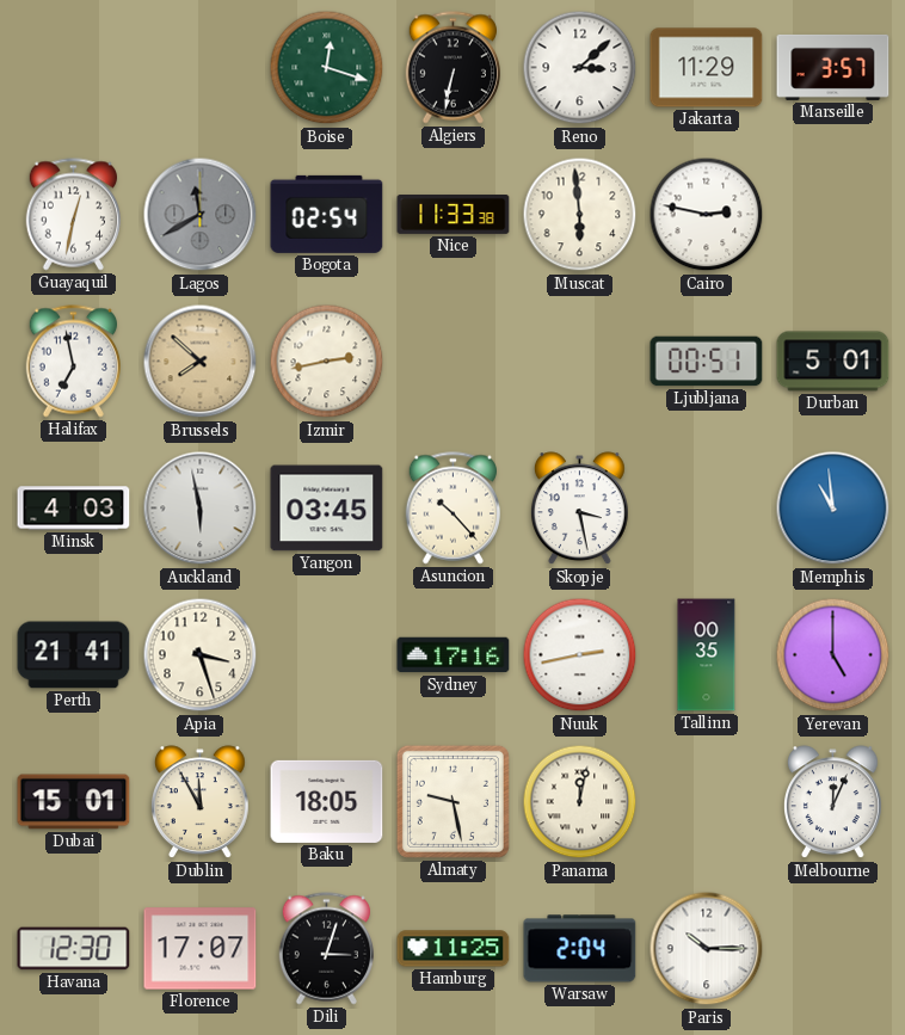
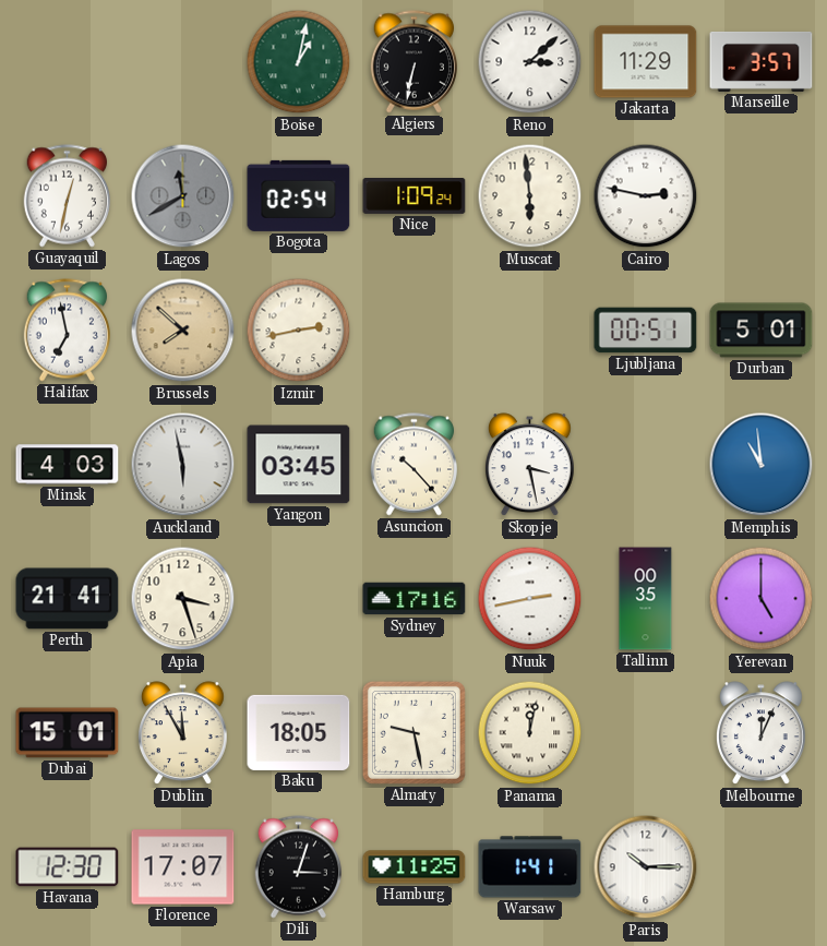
Boise: 12:18 -> 1:02
Nice: 11:33 -> 1:09
Warsaw: 2:04 -> 1:41
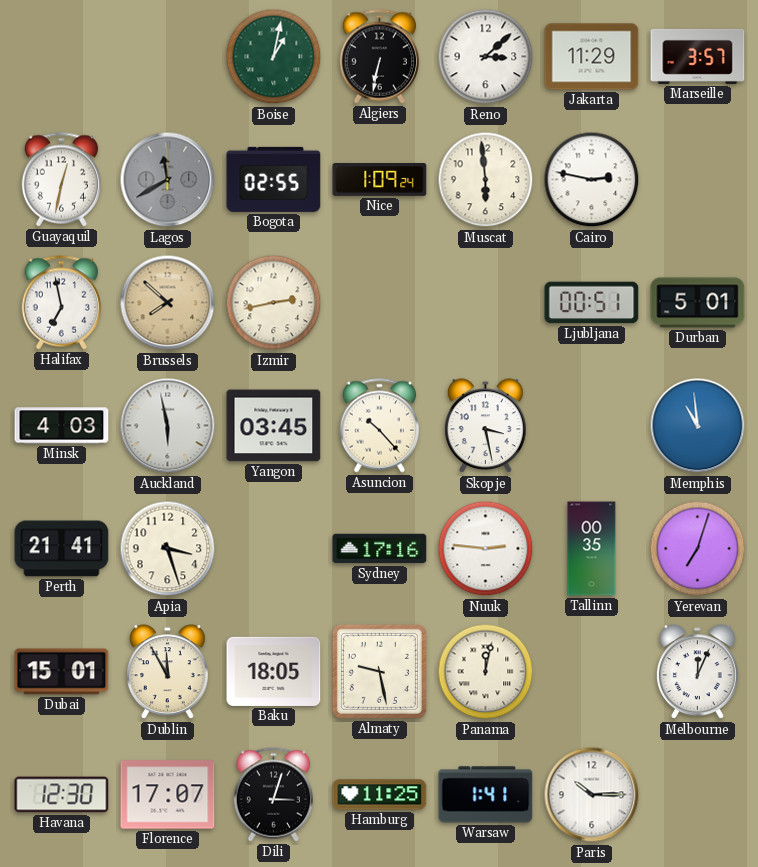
Bogota: 02:54 -> 02:55
Nuuk: 2:43 -> 2:46
Yerevan: 5:00 -> 7:03
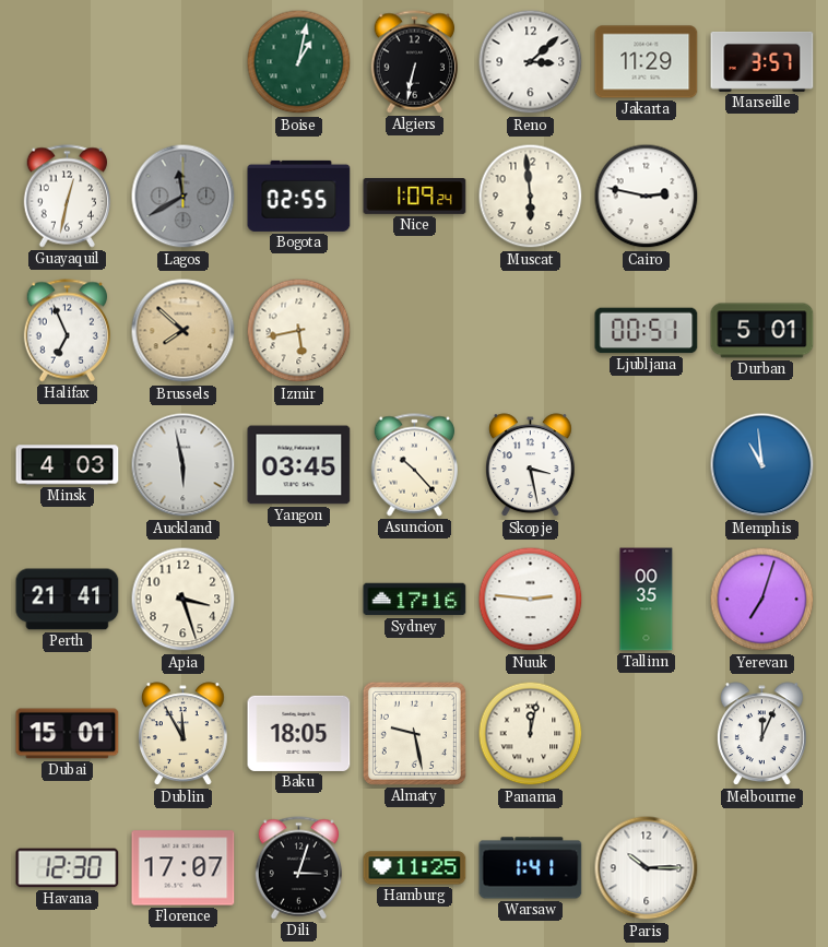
Halifax: 6:58 -> 6:56
Izmir: 2:43 -> 5:43
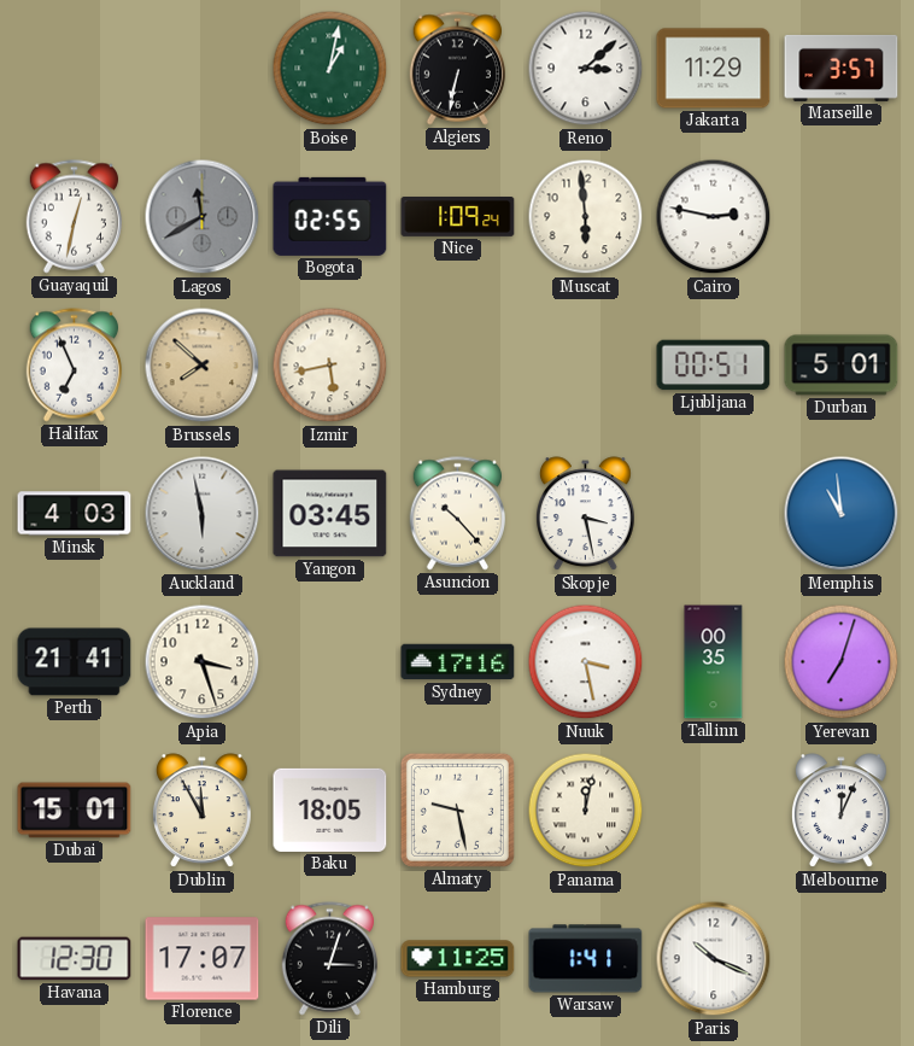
Nuuk: 2:46 -> 3:28
Paris: 10:15 -> 10:19
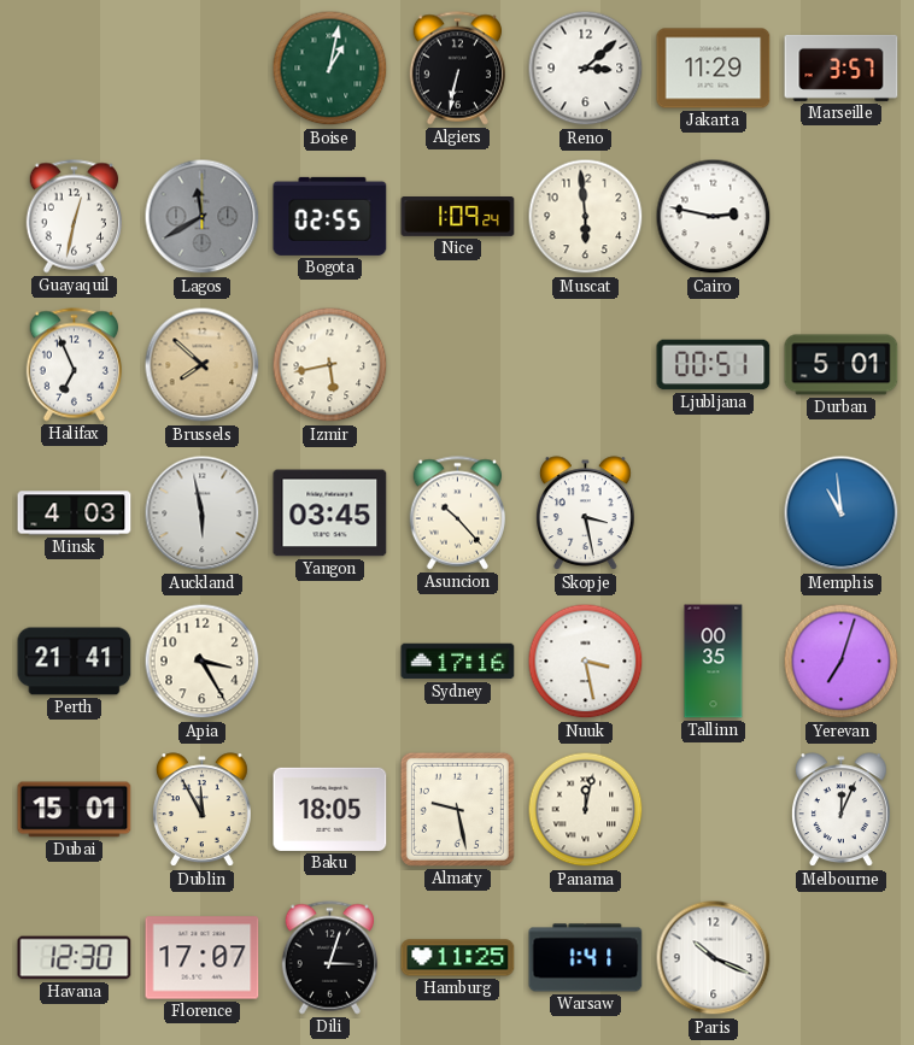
Apia: 3:27 -> 3:25
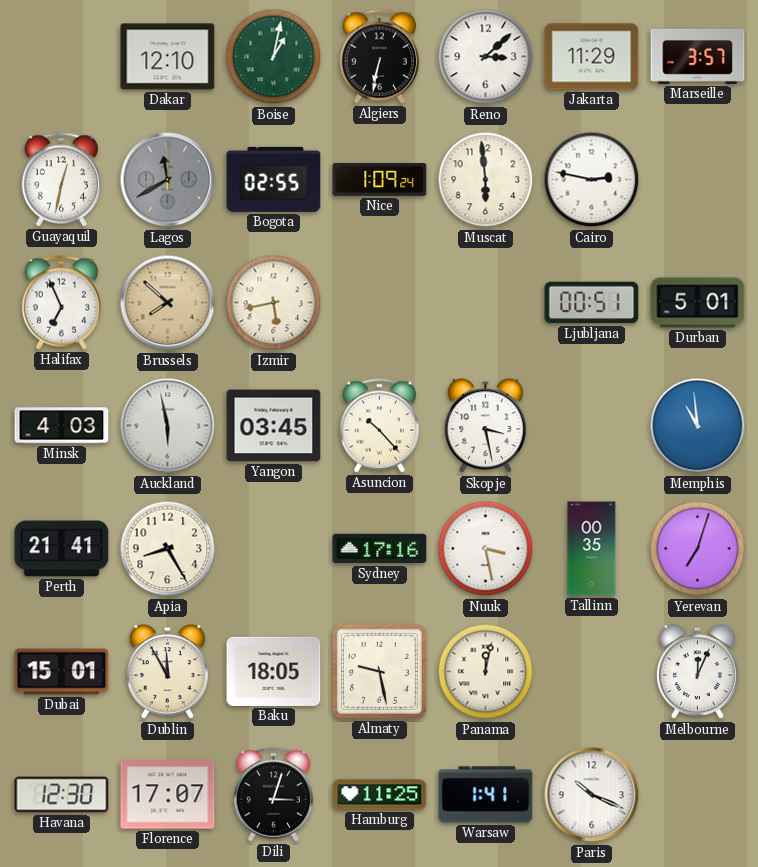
Dakar: none -> 12:10
Apia: 3:25 -> 8:25
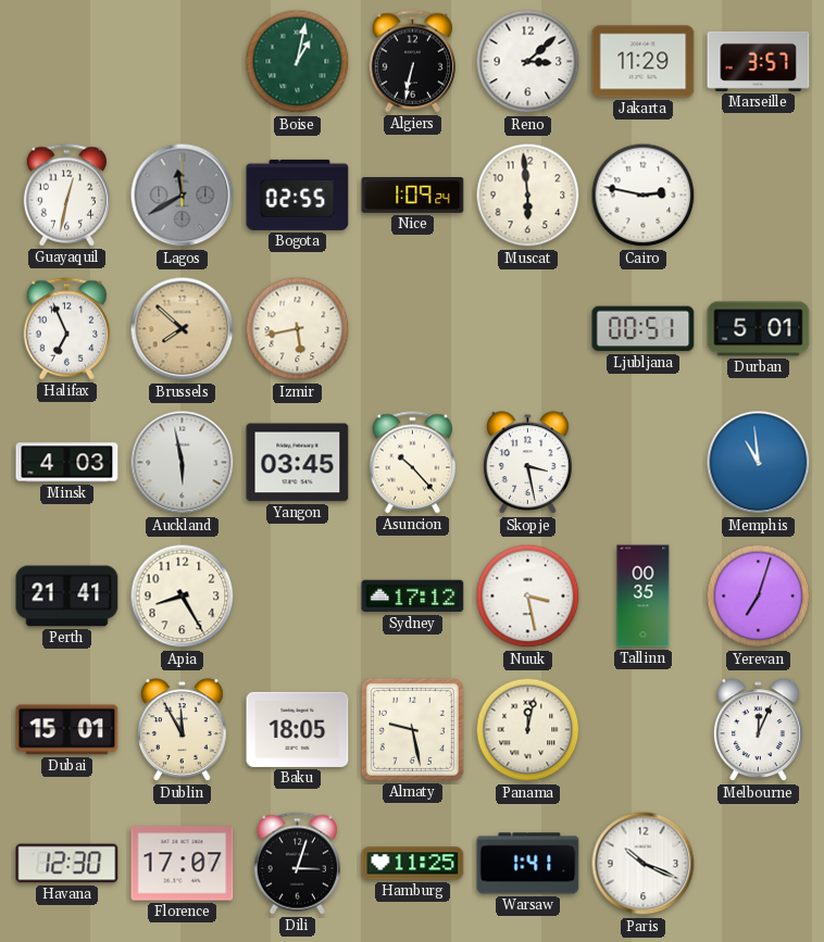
Dakar: 12:10 -> none
Sydney: 17:16 -> 17:12
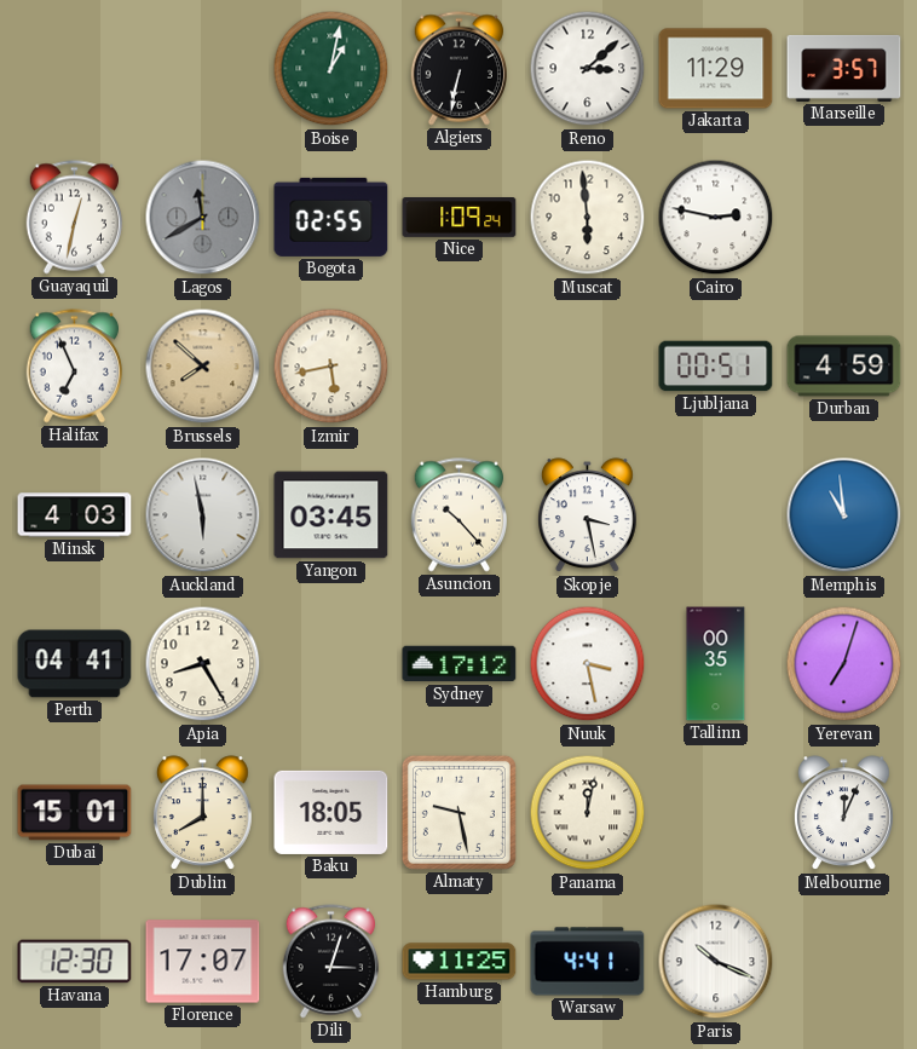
Durban: 5:01 -> 4:59
Perth: 21:41 -> 04:41
Dublin: 11:55 -> 8:00
Warsaw: 1:41 -> 4:41
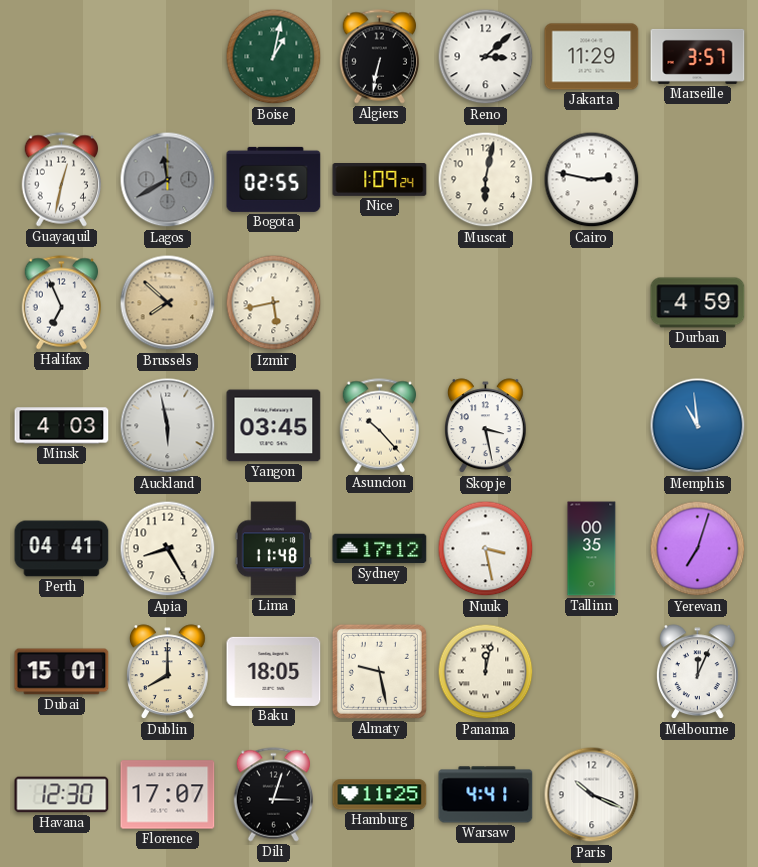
Muscat: 5:59 -> 6:02
Ljubljana: 00:51 -> none
Lima: none -> 11:48
